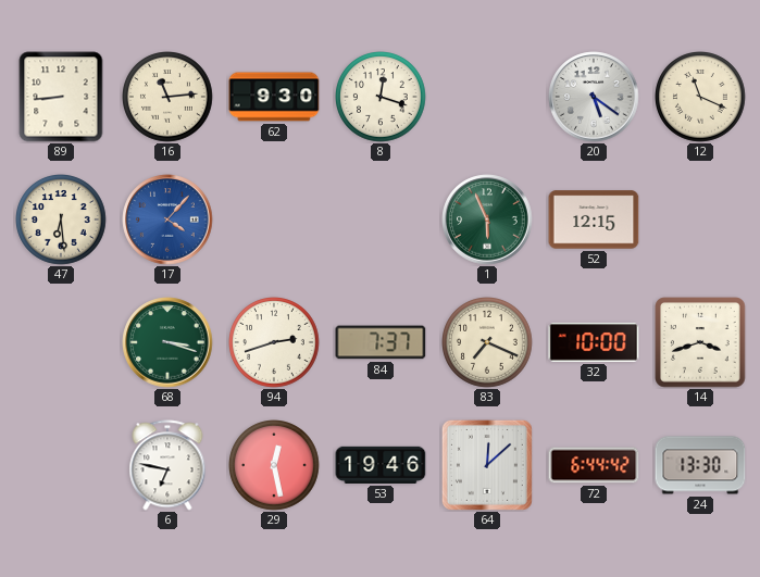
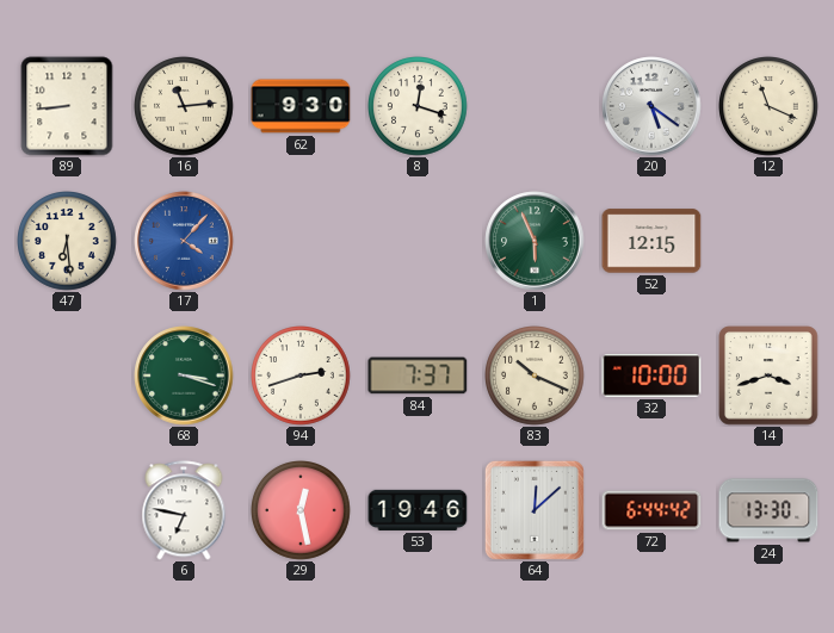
83: 7:19 -> 10:19
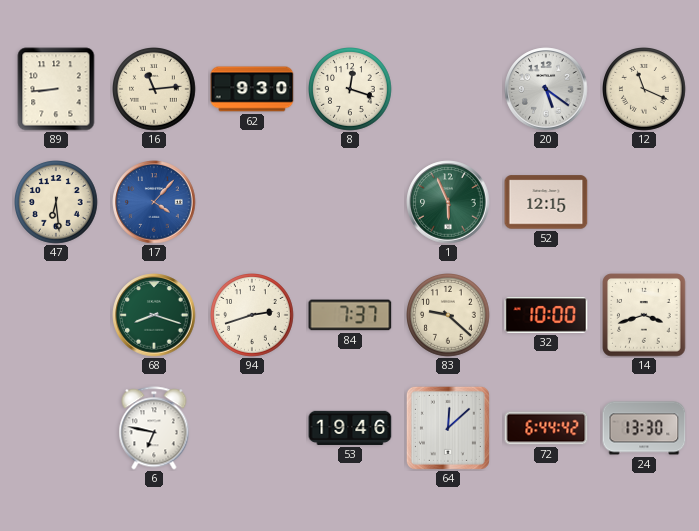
68: 3:18 -> 8:18
83: 10:19 -> 9:22
29: 12:28 -> none
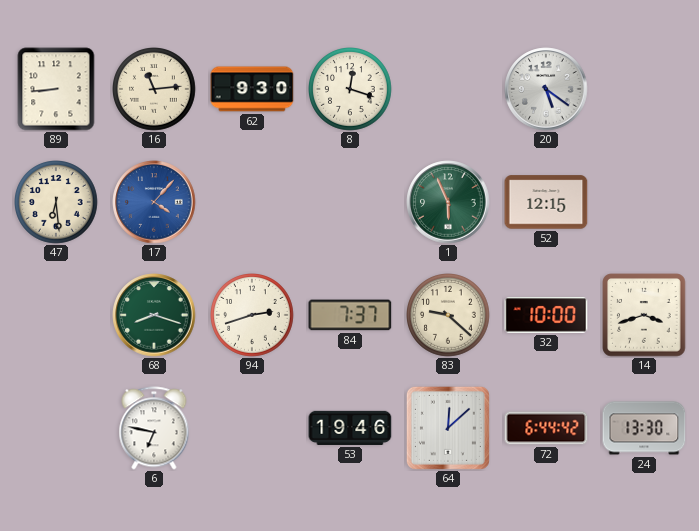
12: 11:19 -> none
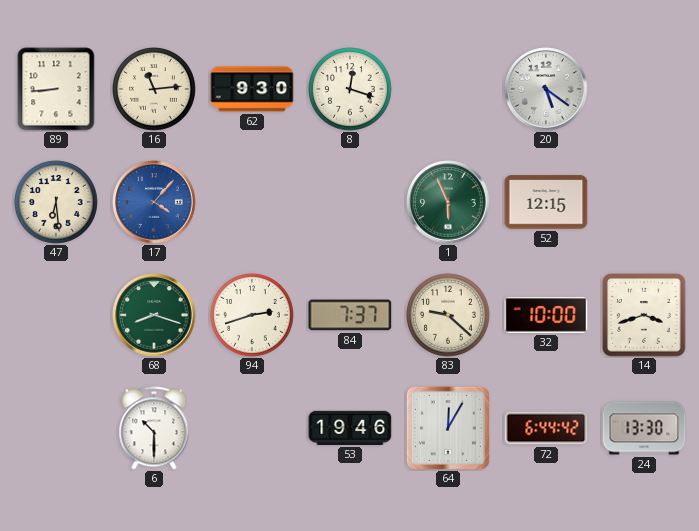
6: 6:47 -> 10:30
64: 12:08 -> 12:05
